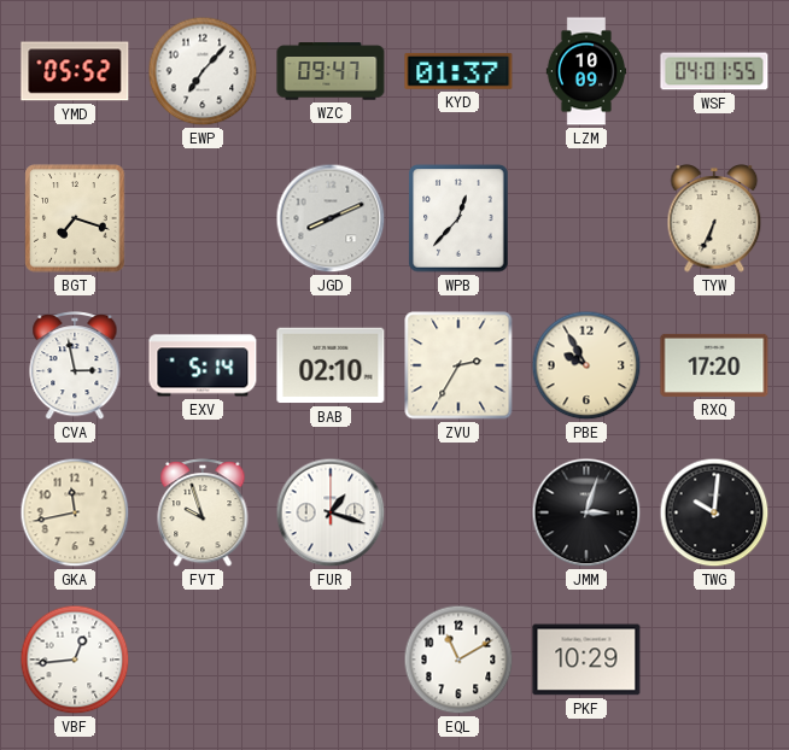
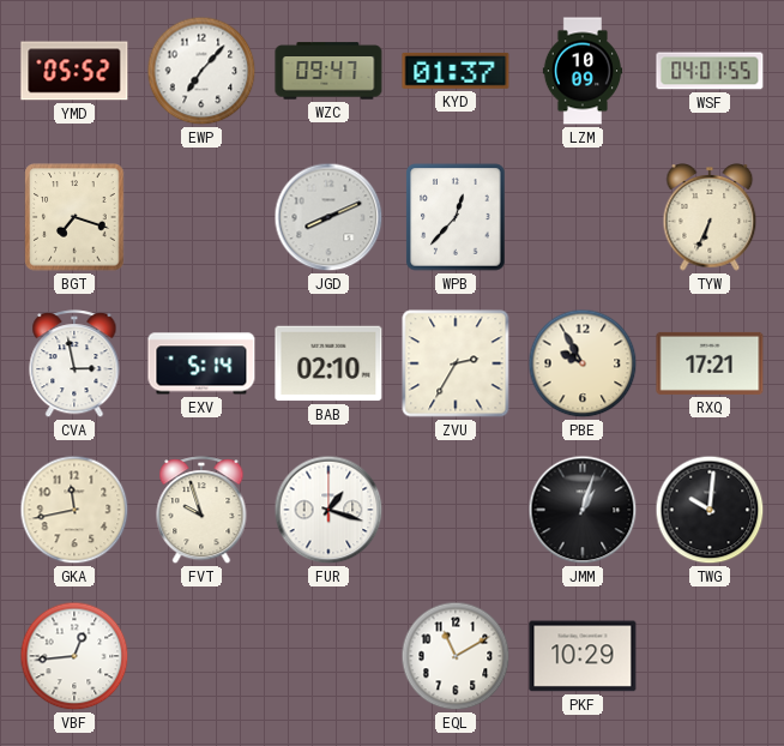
RXQ: 17:20 -> 17:21
JMM: 3:03 -> 1:03
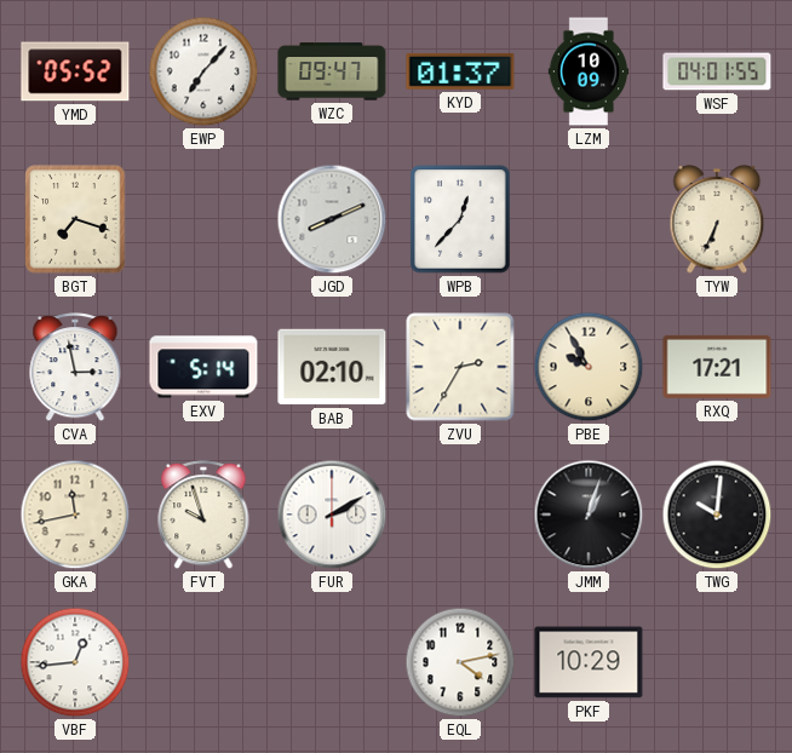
FUR: 1:18 -> 2:10
EQL: 11:10 -> 4:13
